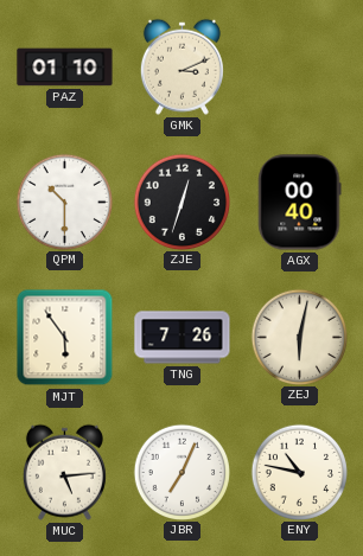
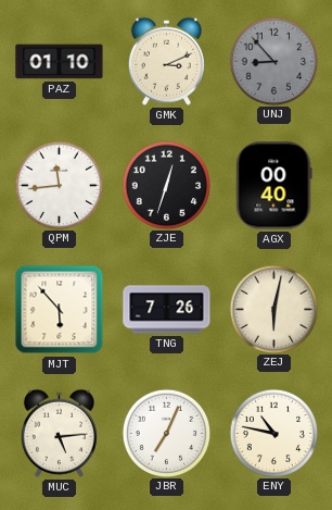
UNJ: none -> 8:53
QPM: 10:30 -> 11:44
MJT: 5:54 -> 5:53
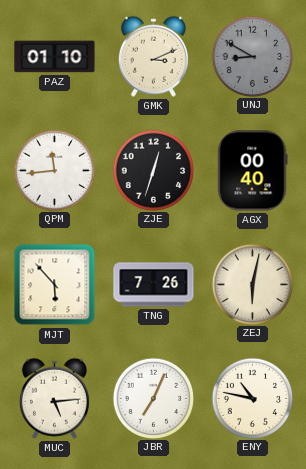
UNJ: 8:53 -> 8:50
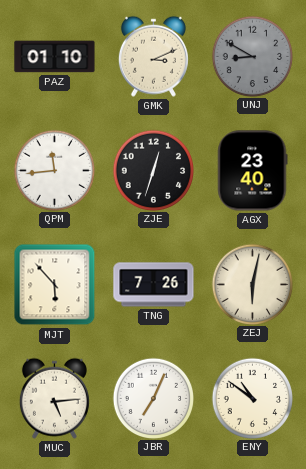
AGX: 00:40 -> 23:40
ENY: 10:47 -> 10:51
